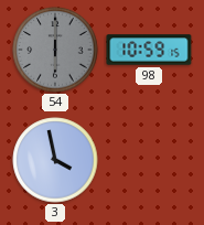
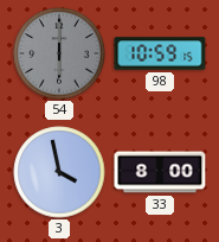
33: none -> 8:00
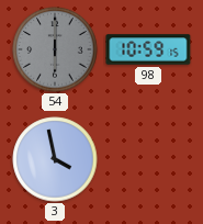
33: 8:00 -> none
